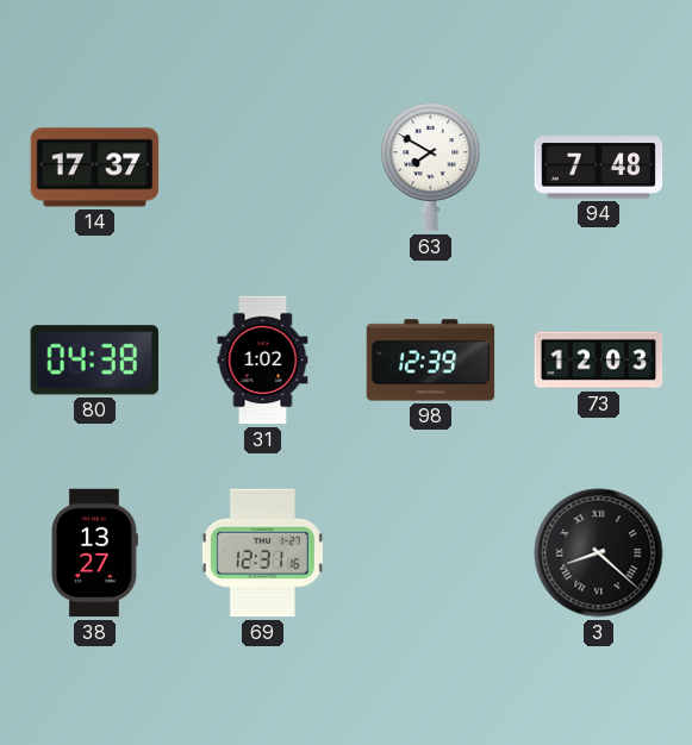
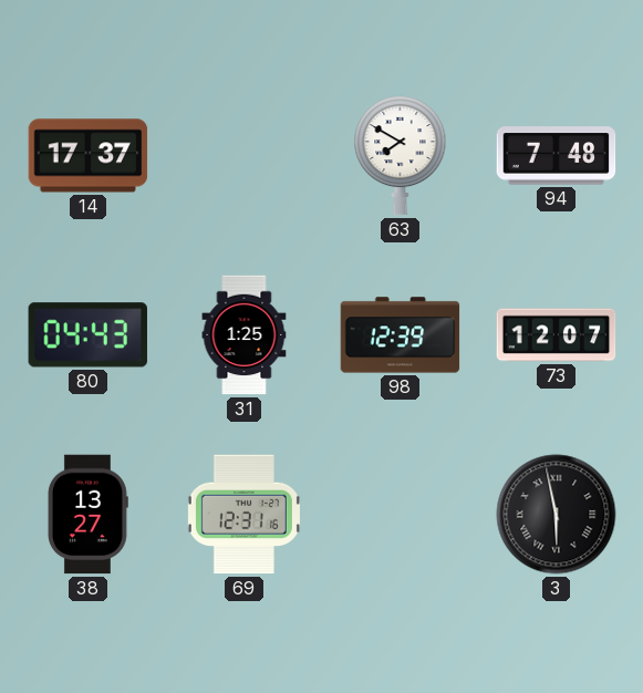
80: 04:38 -> 04:43
31: 1:02 -> 1:25
73: 12:03 -> 12:07
3: 8:22 -> 5:58
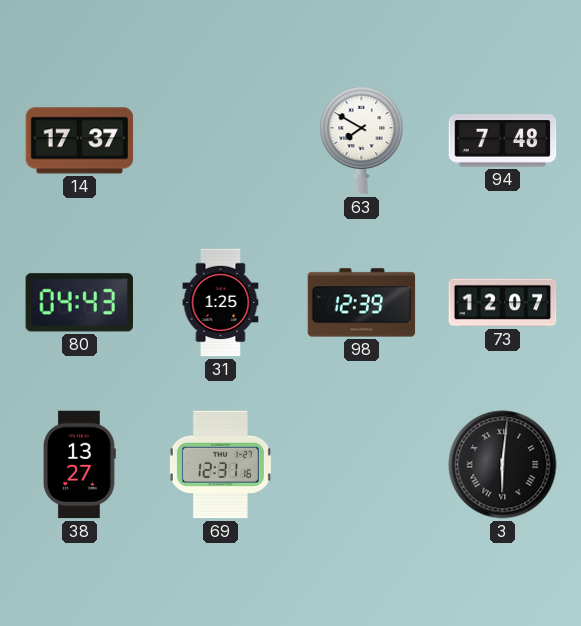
3: 5:58 -> 6:01
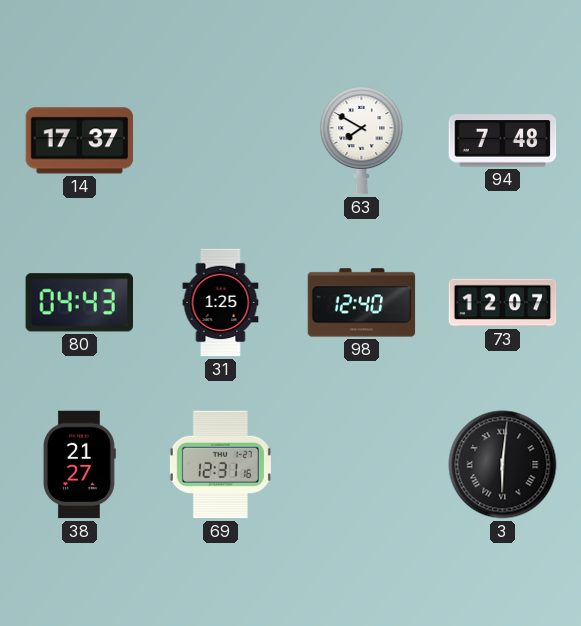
98: 12:39 -> 12:40
38: 13:27 -> 21:27
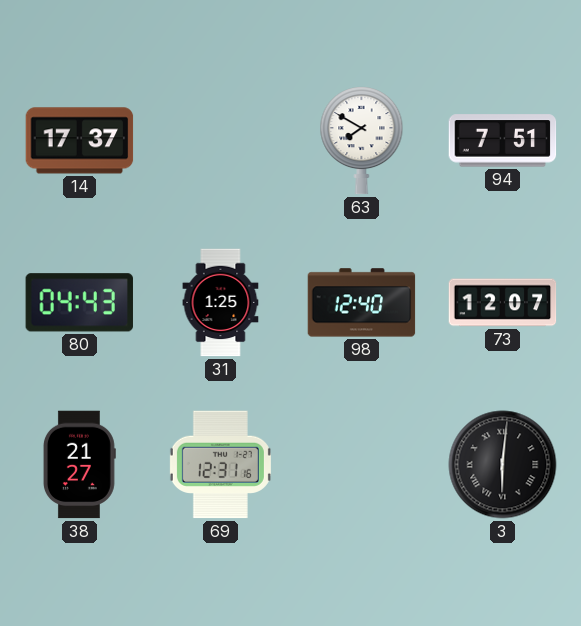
94: 7:48 -> 7:51
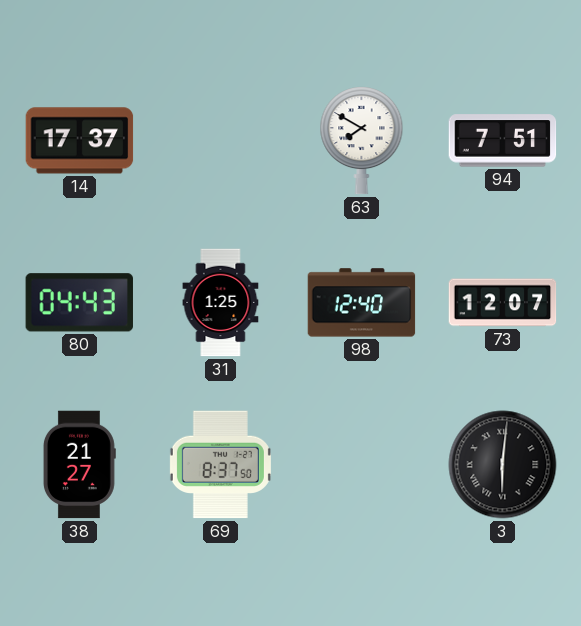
69: 12:31 -> 8:37
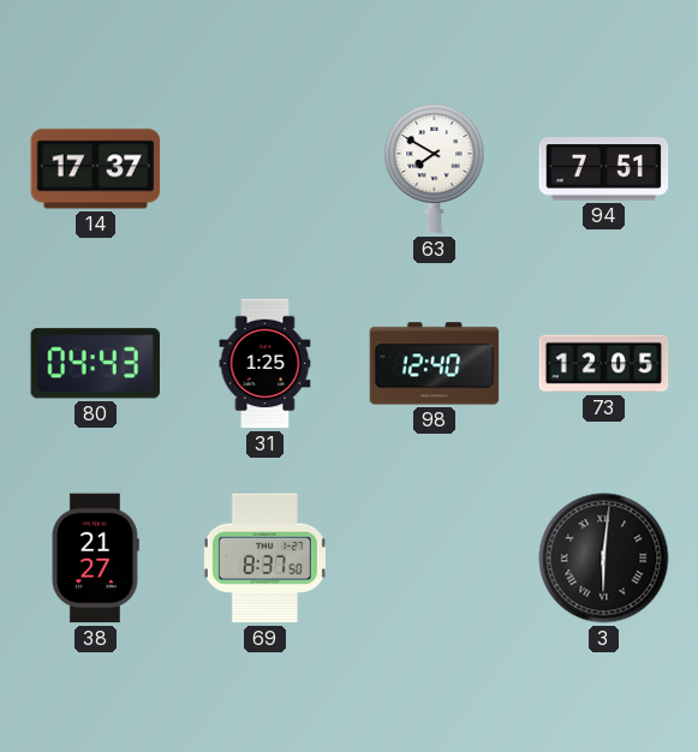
73: 12:07 -> 12:05
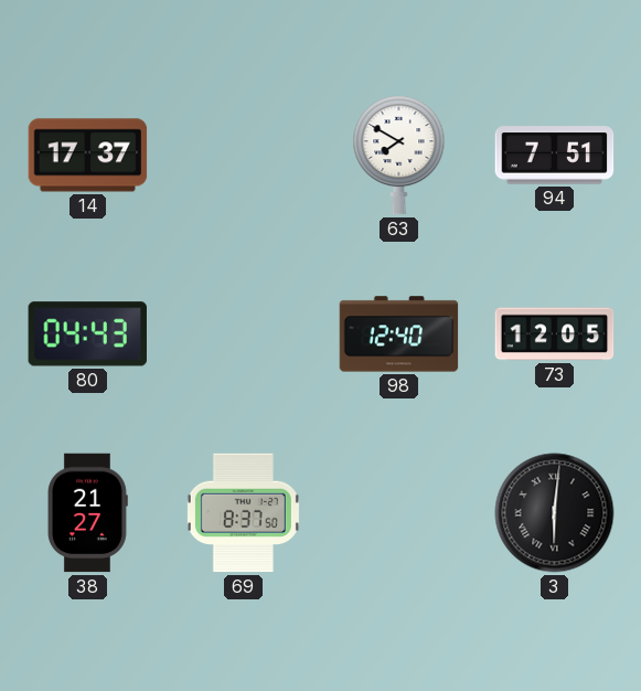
31: 1:25 -> none
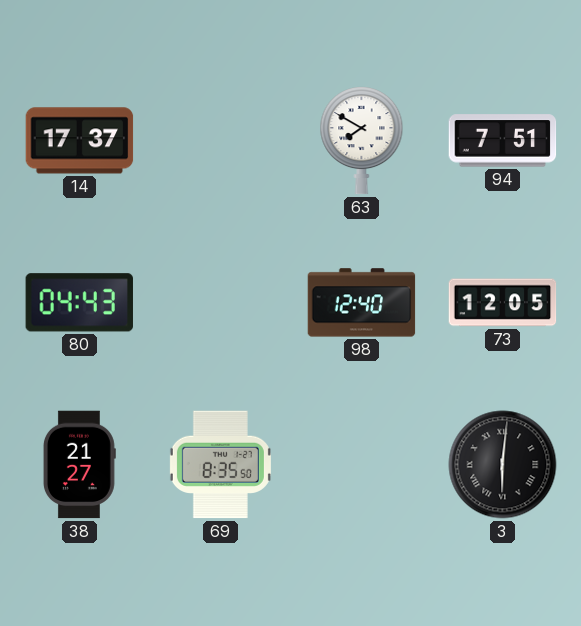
69: 8:37 -> 8:35
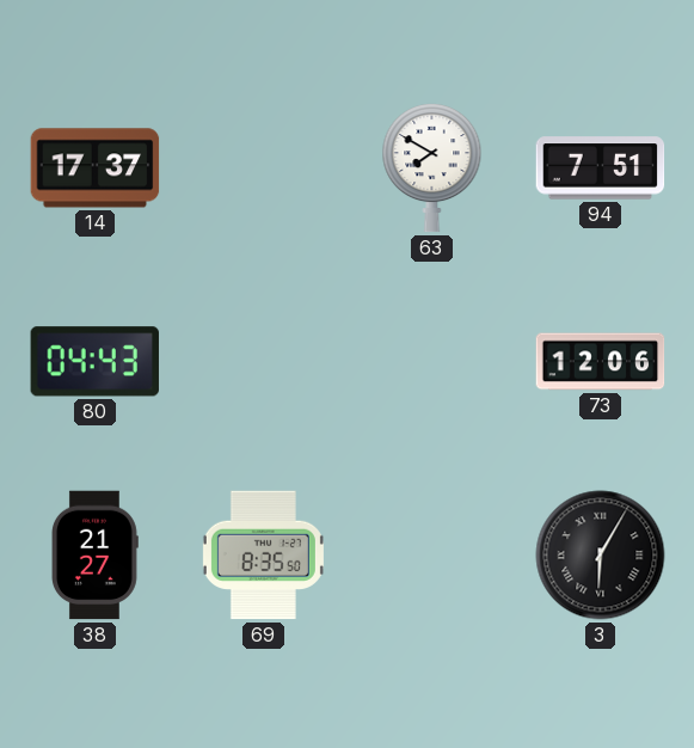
98: 12:40 -> none
73: 12:05 -> 12:06
3: 6:01 -> 6:05
